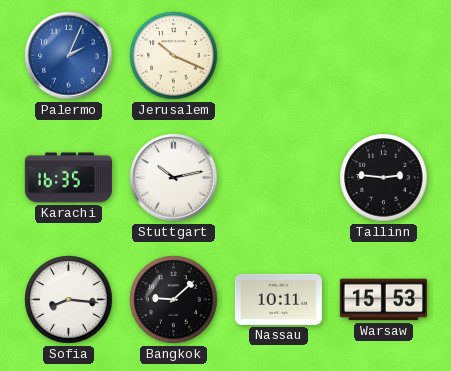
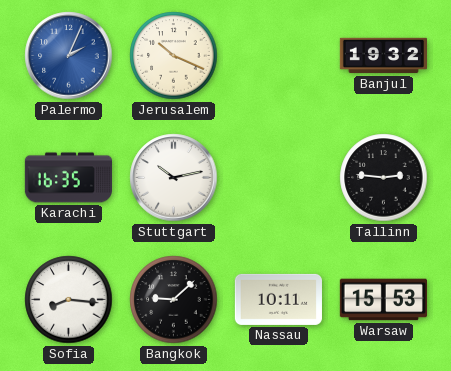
Banjul: none -> 19:32
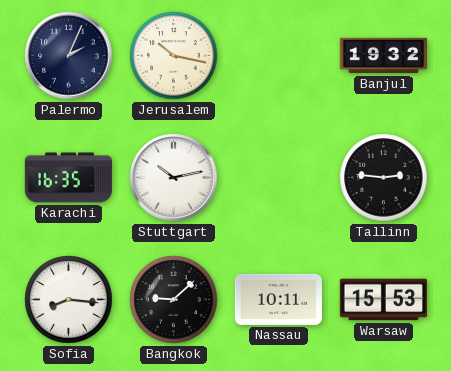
Palermo dial: blue -> navy
Jerusalem: 10:19 -> 10:17
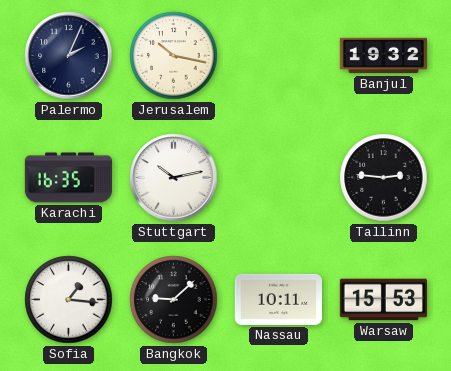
Sofia: 8:16 -> 1:16
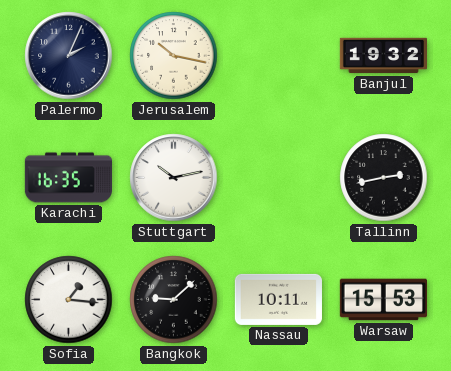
Tallinn: 2:46 -> 2:43
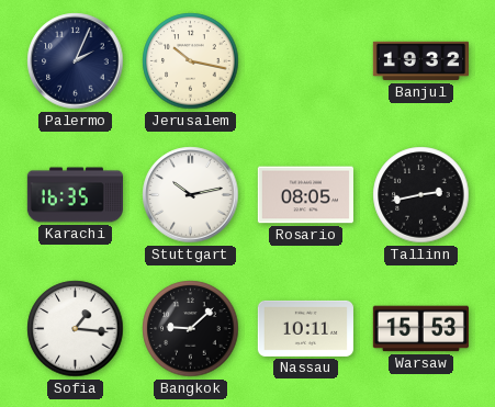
Rosario: none -> 08:05
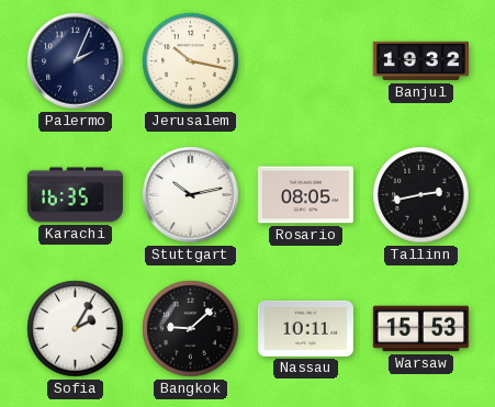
Sofia: 1:16 -> 2:05
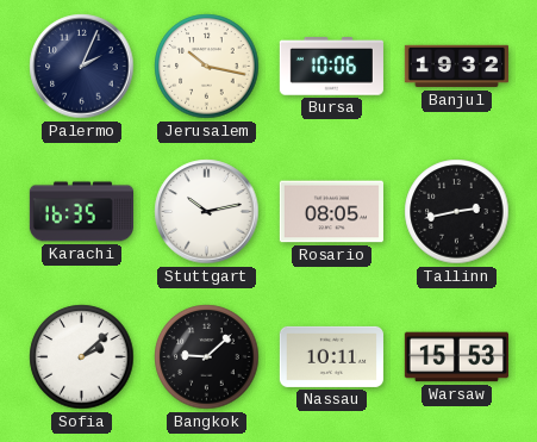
Bursa: none -> 10:06
Sofia: 2:05 -> 2:08
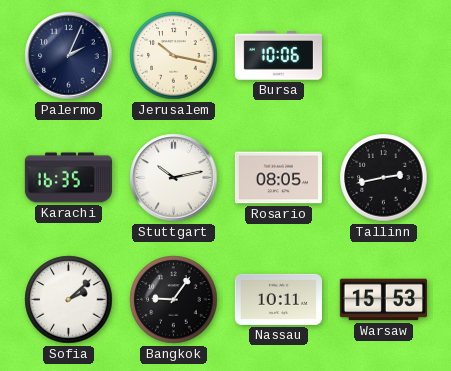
Banjul: 19:32 -> none
Bangkok: 9:08 -> 9:06
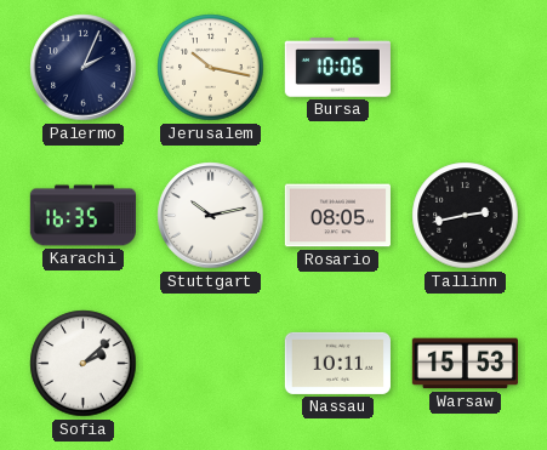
Bangkok: 9:06 -> none
